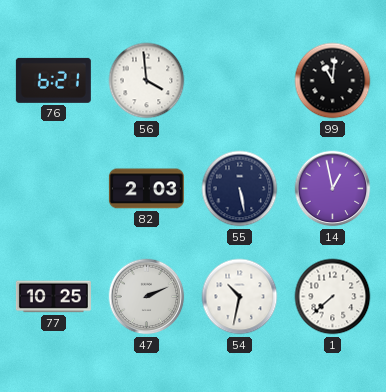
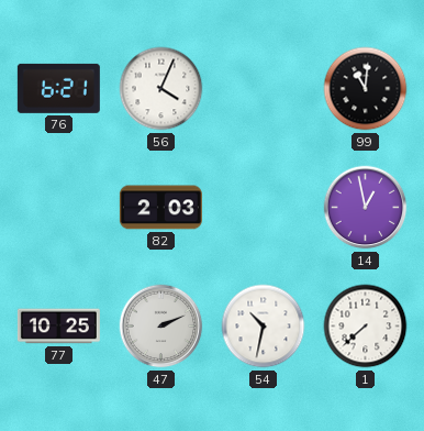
56: 3:59 -> 4:04
55: 5:28 -> none
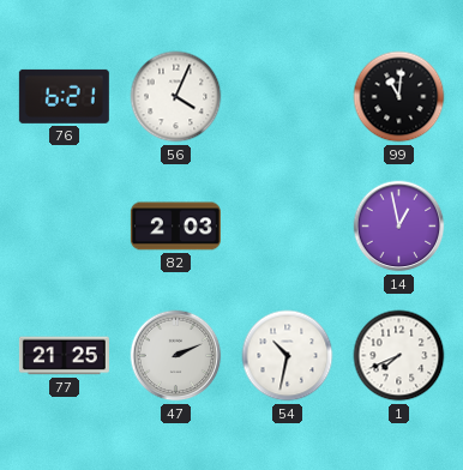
77: 10:25 -> 21:25
1: 7:38 -> 7:41
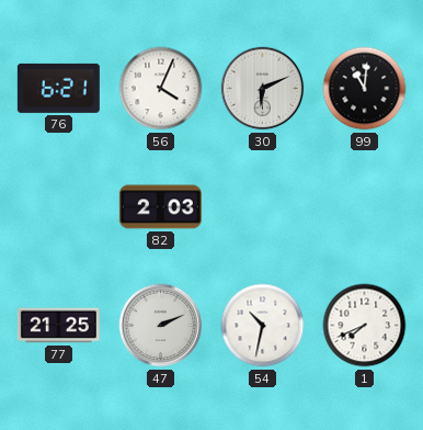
30: none -> 6:11
14: 12:58 -> none
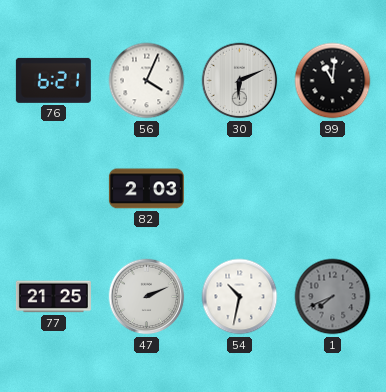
1 dial: white -> grey
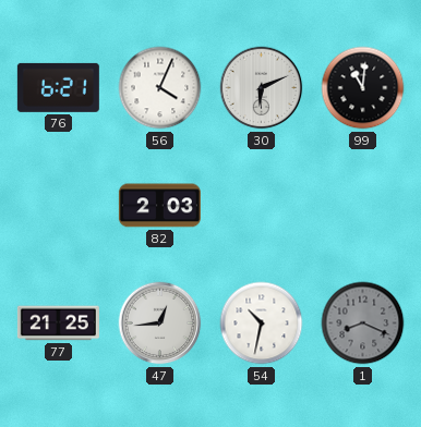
47: 2:11 -> 12:44
1: 7:41 -> 8:19
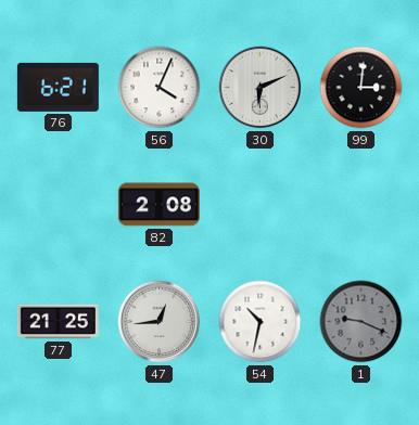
99: 11:01 -> 3:01
82: 2:03 -> 2:08
1: 8:19 -> 9:19
